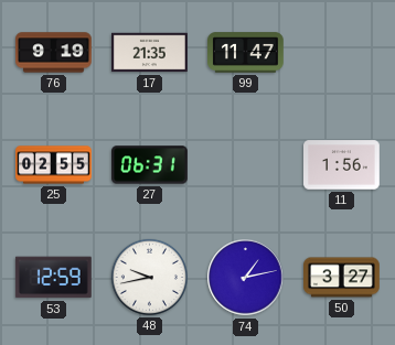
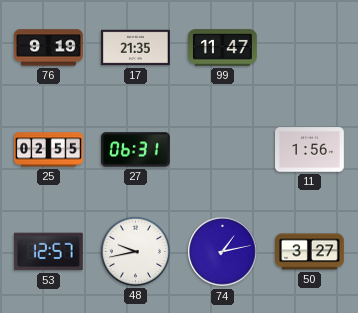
53: 12:59 -> 12:57
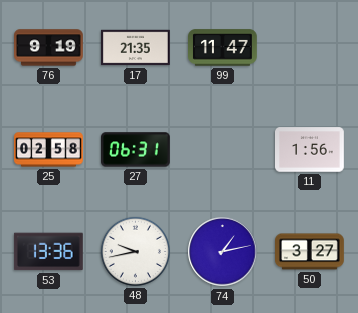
25: 02:55 -> 02:58
53: 12:57 -> 13:36
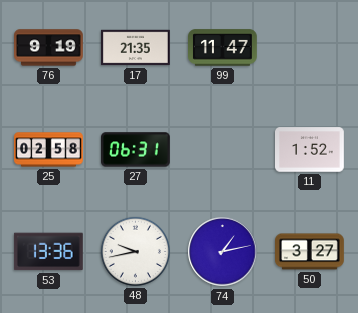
11: 1:56 -> 1:52
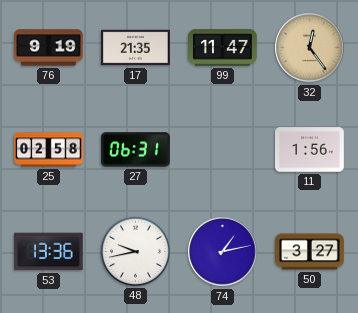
32: none -> 12:24
11: 1:52 -> 1:56
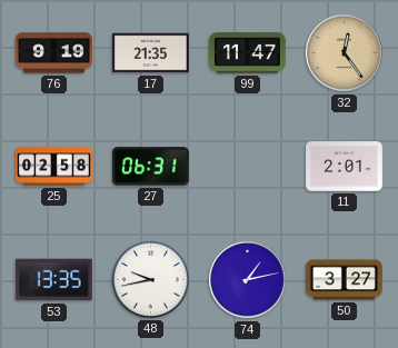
11: 1:56 -> 2:01
53: 13:36 -> 13:35
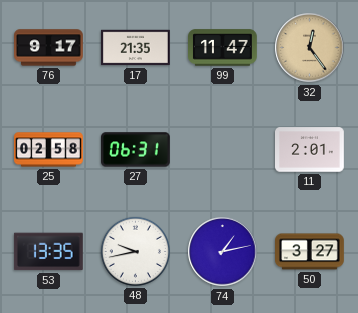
76: 9:19 -> 9:17
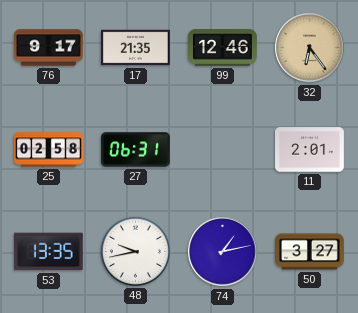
99: 11:47 -> 12:46
32: 12:24 -> 6:24
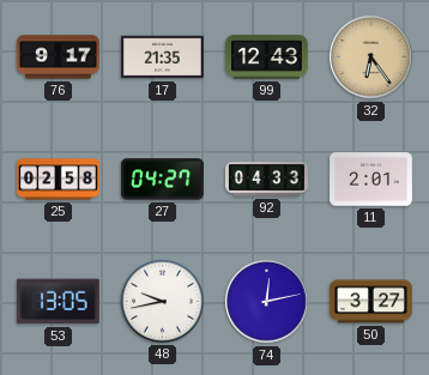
99: 12:46 -> 12:43
27: 06:31 -> 04:27
92: none -> 04:33
53: 13:35 -> 13:05
74: 1:13 -> 12:13
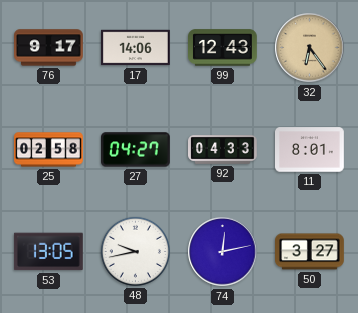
17: 21:35 -> 14:06
11: 2:01 -> 8:01
